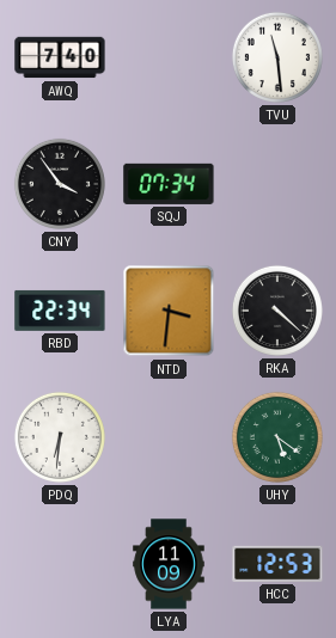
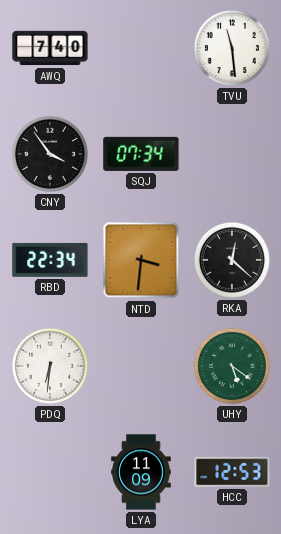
RKA: 4:22 -> 12:22
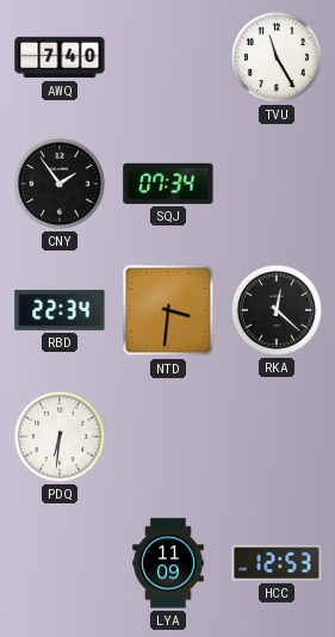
TVU: 11:29 -> 11:25
CNY: 3:54 -> 1:54
UHY: 5:21 -> none
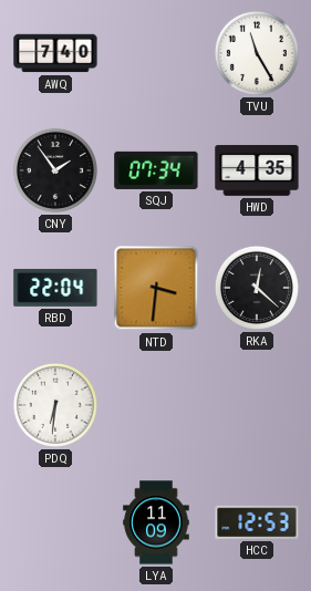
HWD: none -> 4:35
RBD: 22:34 -> 22:04
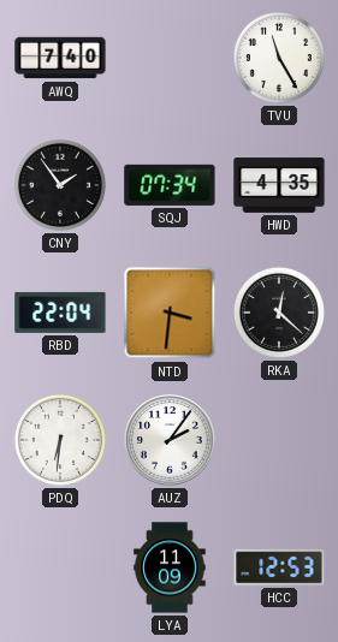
AUZ: none -> 2:06
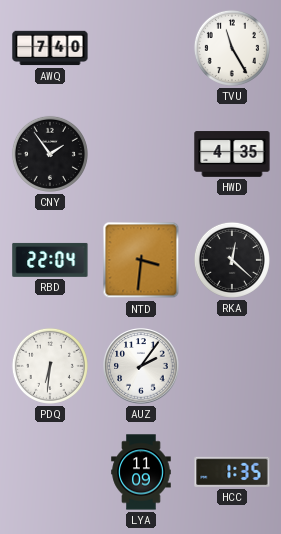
SQJ: 07:34 -> none
HCC: 12:53 -> 1:35
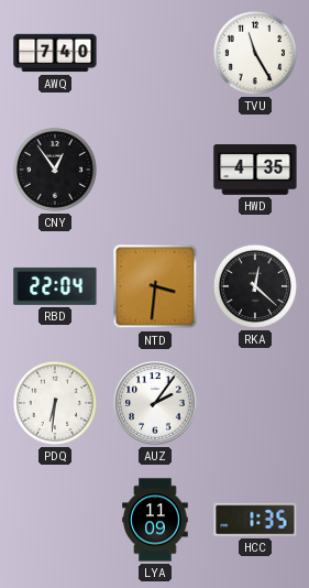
CNY: 1:54 -> 12:54
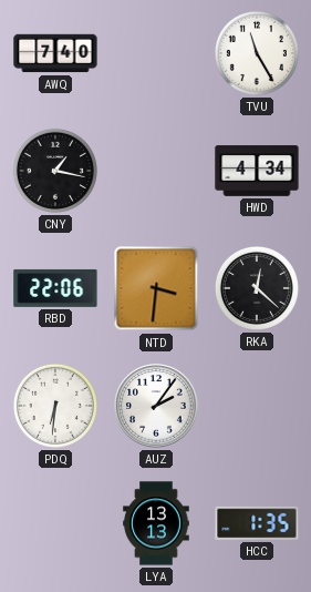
CNY: 12:54 -> 1:17
HWD: 4:35 -> 4:34
RBD: 22:04 -> 22:06
LYA: 11:09 -> 13:13
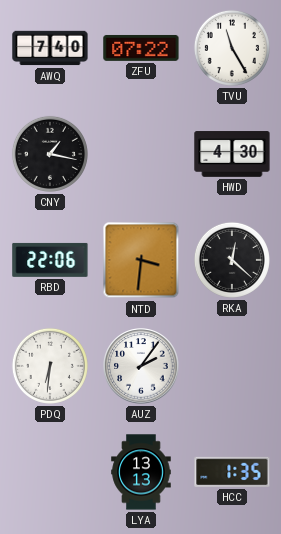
ZFU: none -> 07:22
HWD: 4:34 -> 4:30
